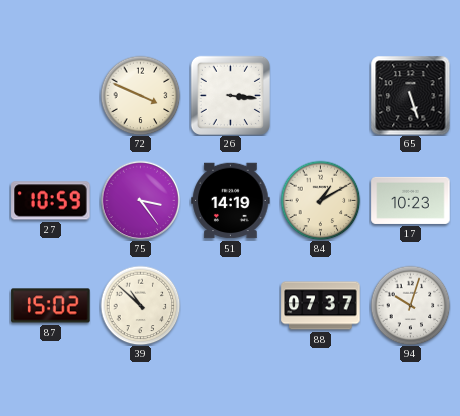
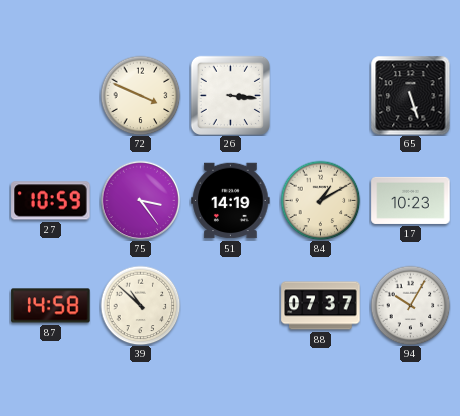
87: 15:02 -> 14:58
94: 10:03 -> 10:05
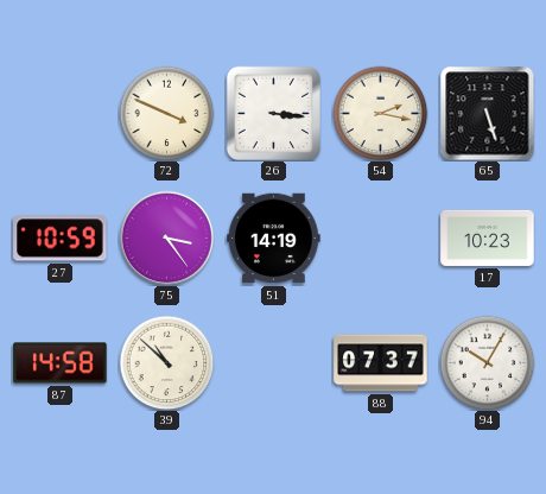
54: none -> 2:17
84: 1:10 -> none
